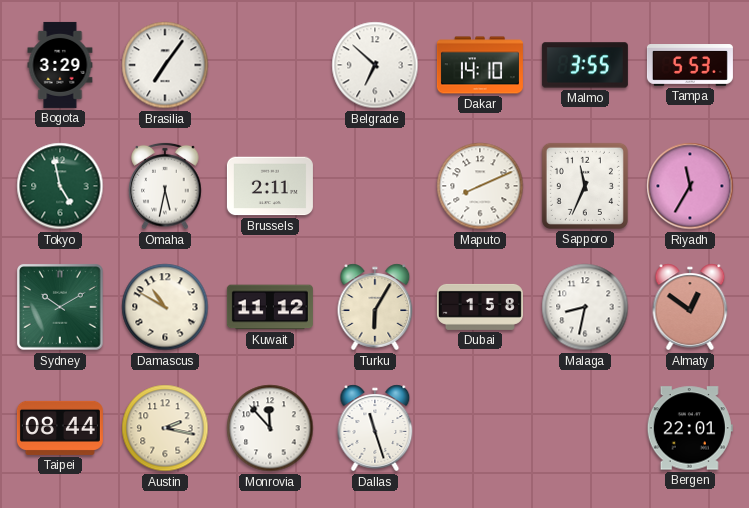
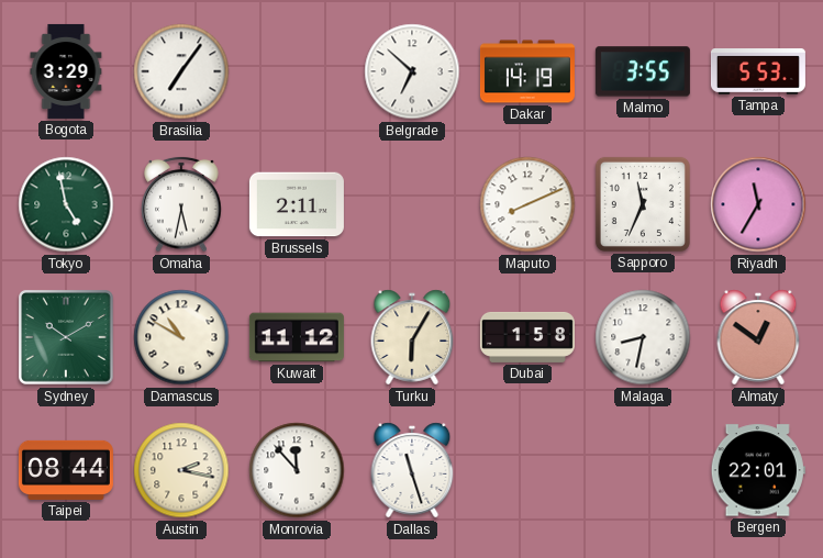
Dakar: 14:10 -> 14:19
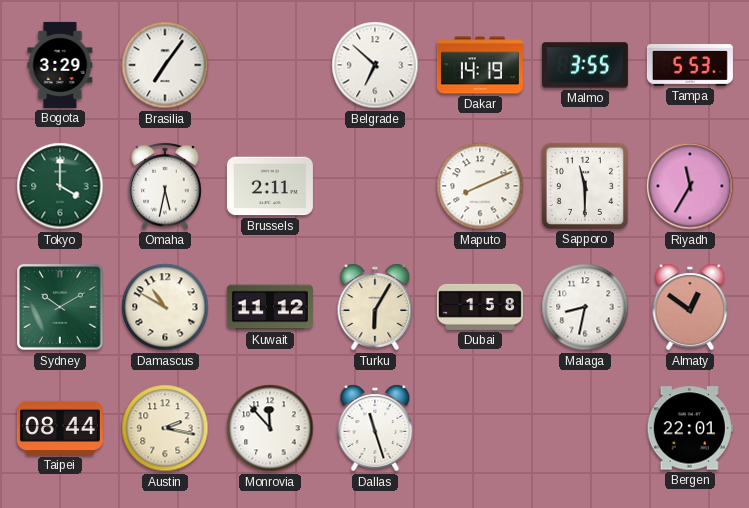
Tokyo: 4:58 -> 4:00
Sapporo: 11:34 -> 11:30
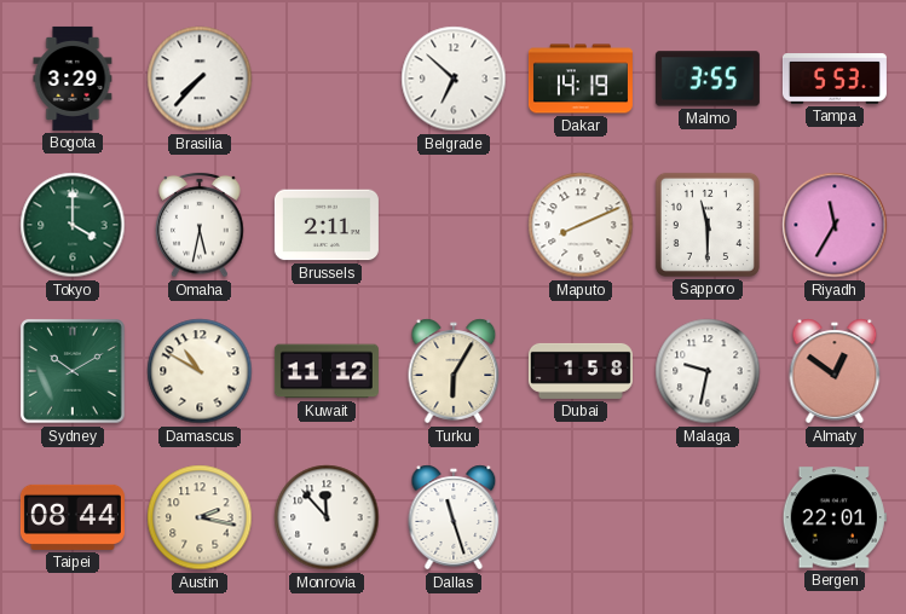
Brasilia: 7:06 -> 7:37
Malaga: 8:32 -> 9:32
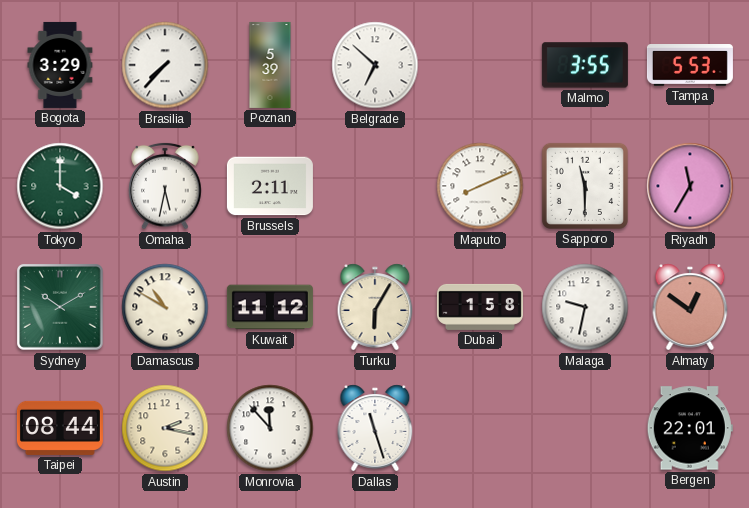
Poznan: none -> 5:39
Dakar: 14:19 -> none
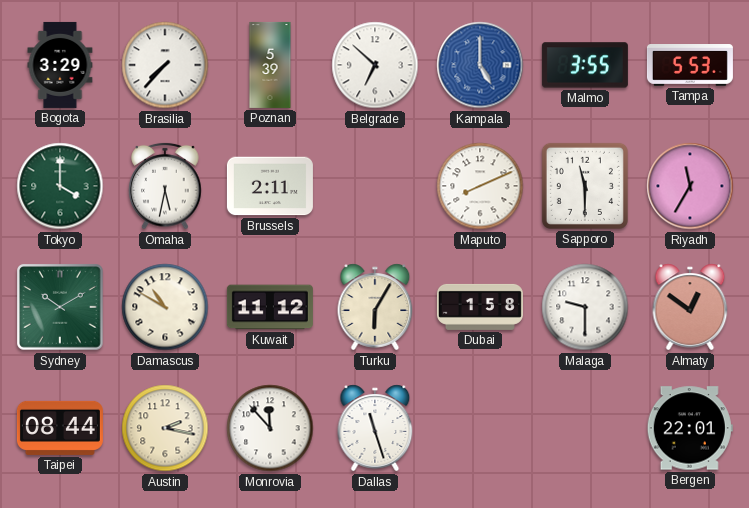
Kampala: none -> 5:00
Malaga: 9:32 -> 9:30
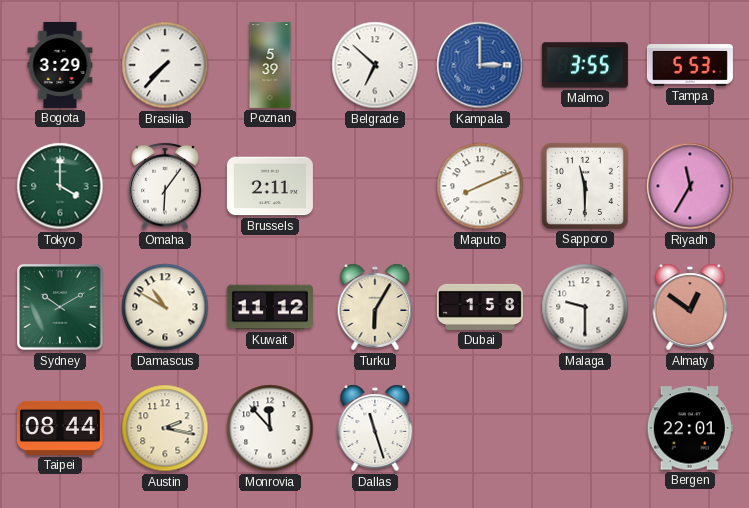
Kampala: 5:00 -> 3:00
Omaha: 5:32 -> 6:06
